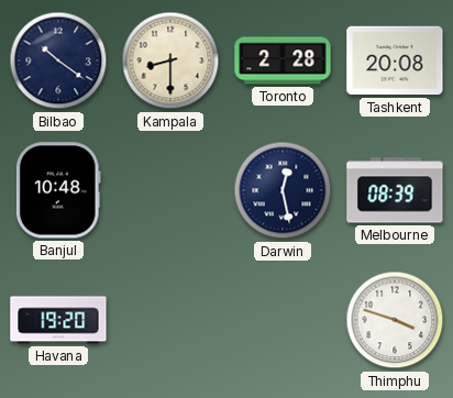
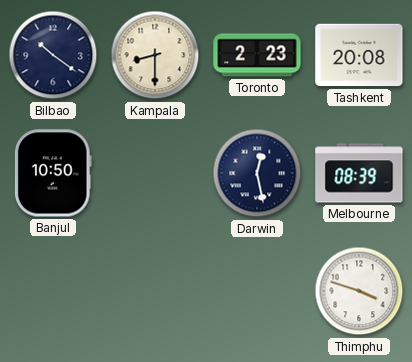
Toronto: 2:28 -> 2:23
Banjul: 10:48 -> 10:50
Havana: 19:20 -> none
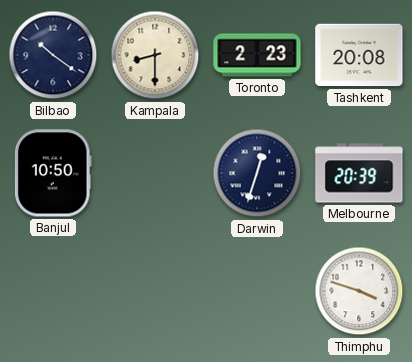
Darwin: 12:28 -> 12:33
Melbourne: 08:39 -> 20:39
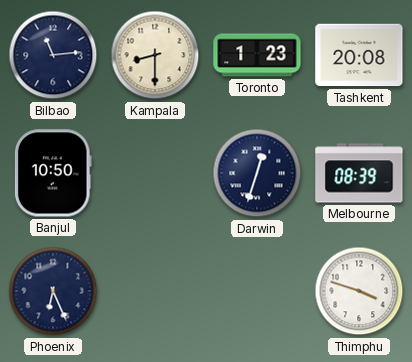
Bilbao: 10:21 -> 11:14
Toronto: 2:23 -> 1:23
Melbourne: 20:39 -> 08:39
Phoenix: none -> 6:26
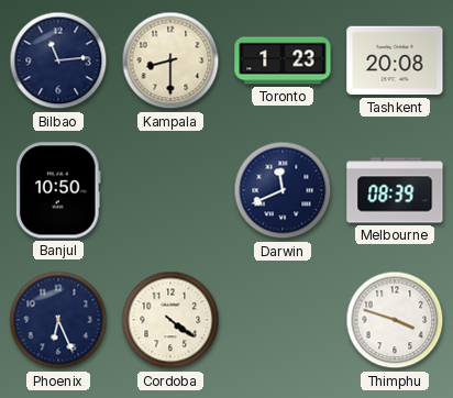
Darwin: 12:33 -> 11:41
Cordoba: none -> 4:21
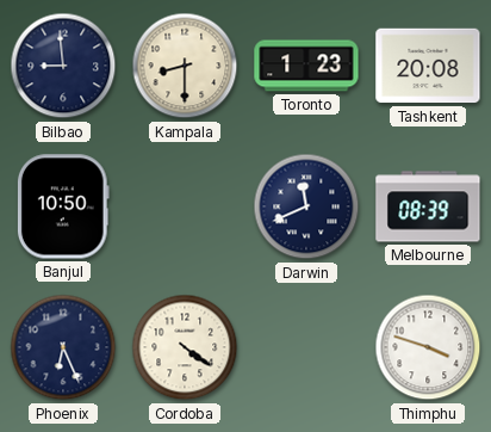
Bilbao: 11:14 -> 8:59
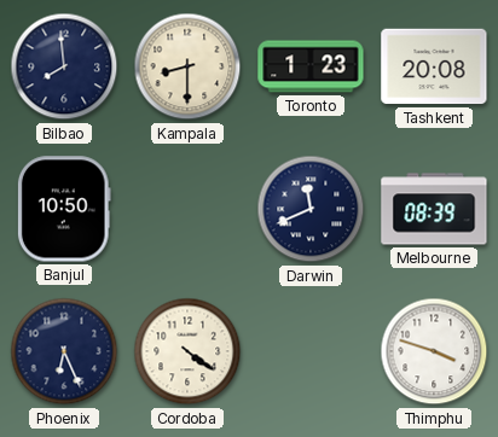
Bilbao: 8:59 -> 7:59
